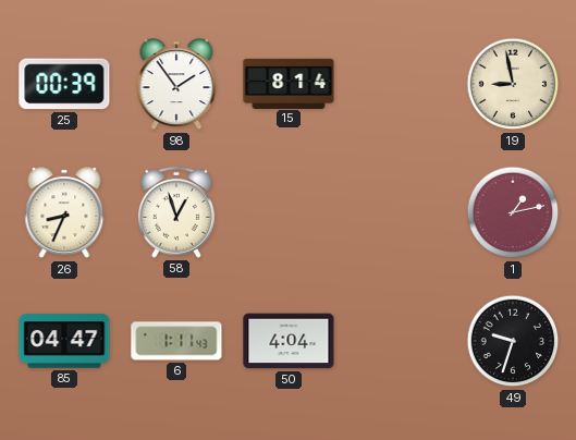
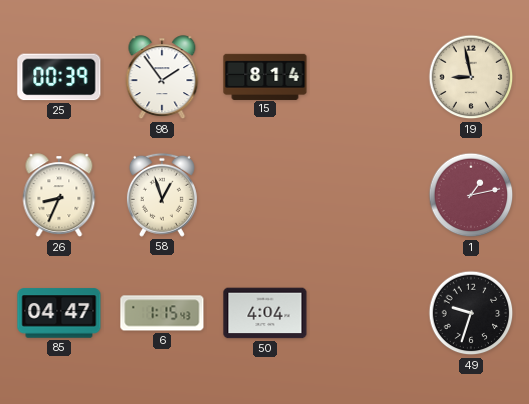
6: 1:11 -> 1:15
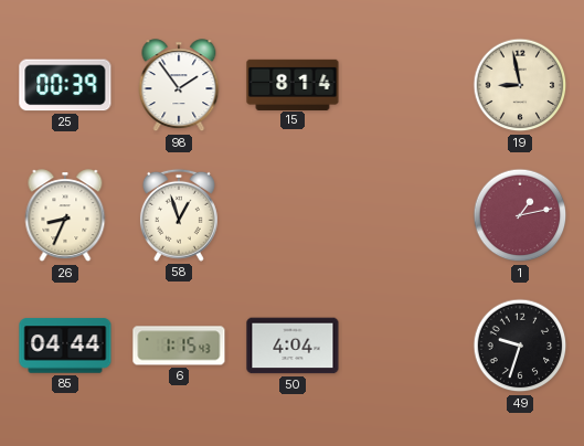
85: 04:47 -> 04:44
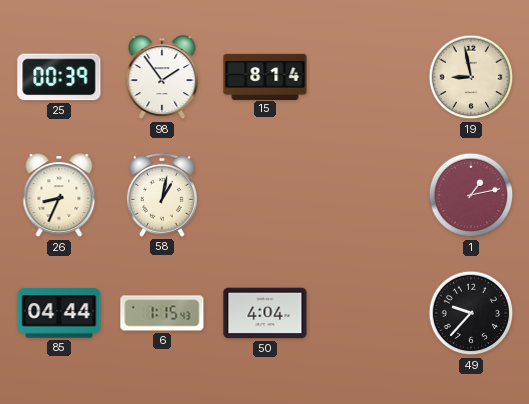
58: 12:57 -> 1:02
49: 9:33 -> 9:37
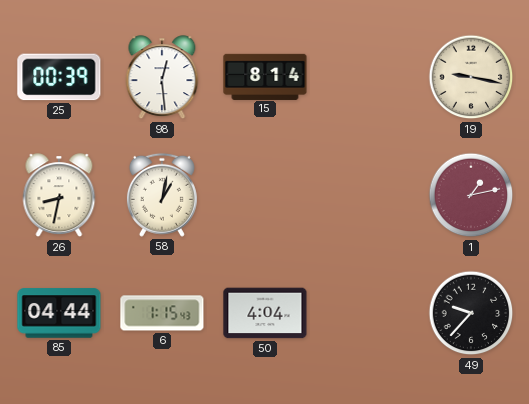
98: 1:54 -> 12:29
19: 8:58 -> 9:17
26: 8:34 -> 8:32
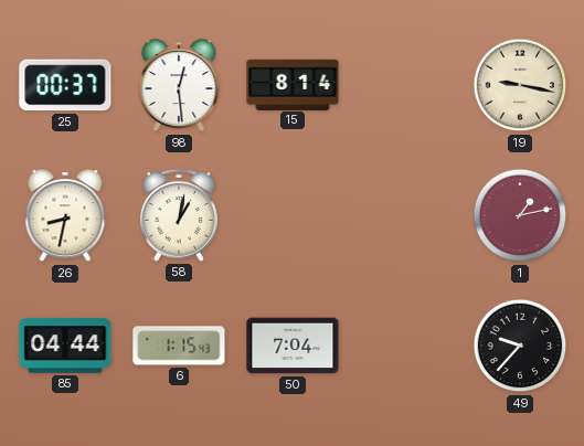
25: 00:39 -> 00:37
50: 4:04 -> 7:04
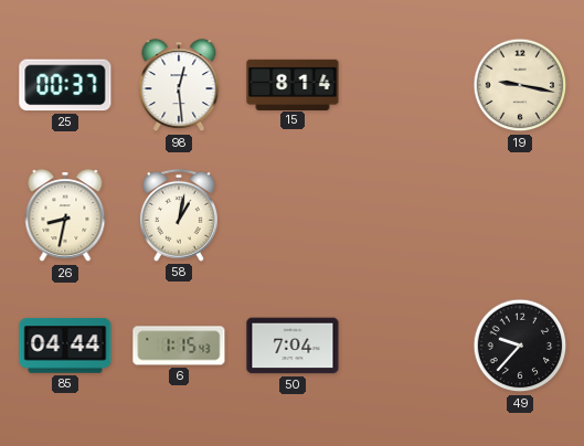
1: 1:13 -> none
